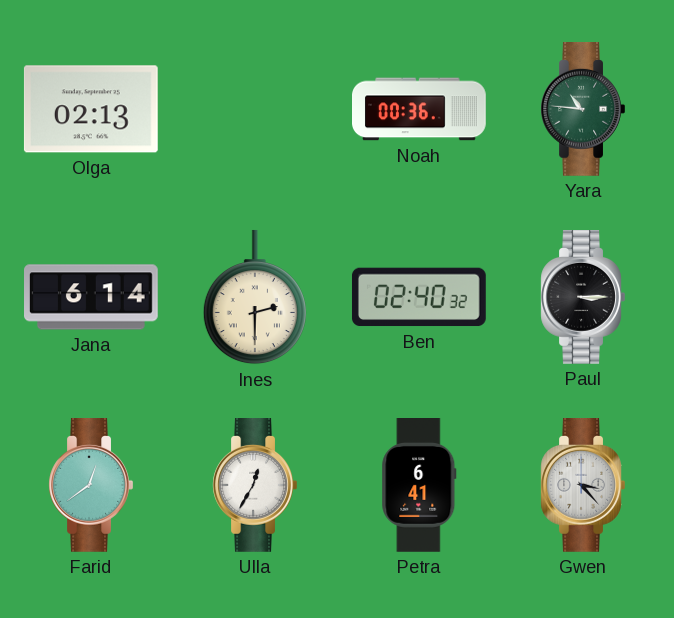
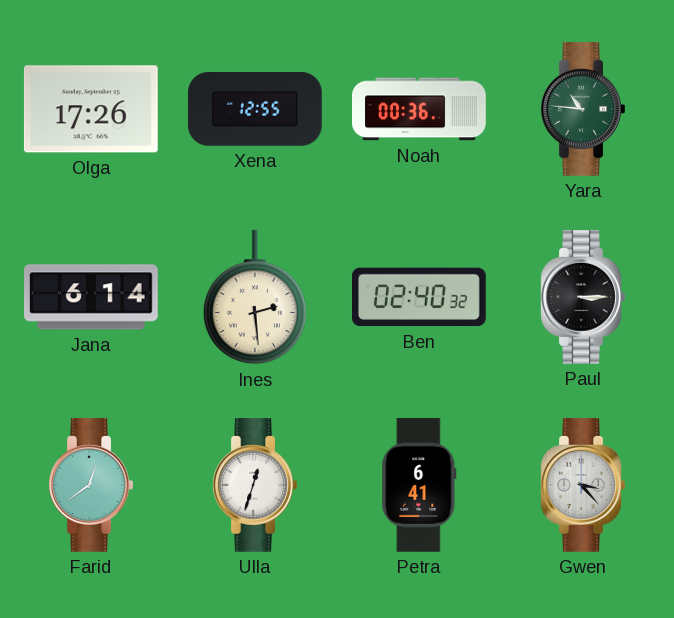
Olga: 02:13 -> 17:26
Xena: none -> 12:55
Ines: 2:30 -> 2:29
Ulla: 12:35 -> 12:33
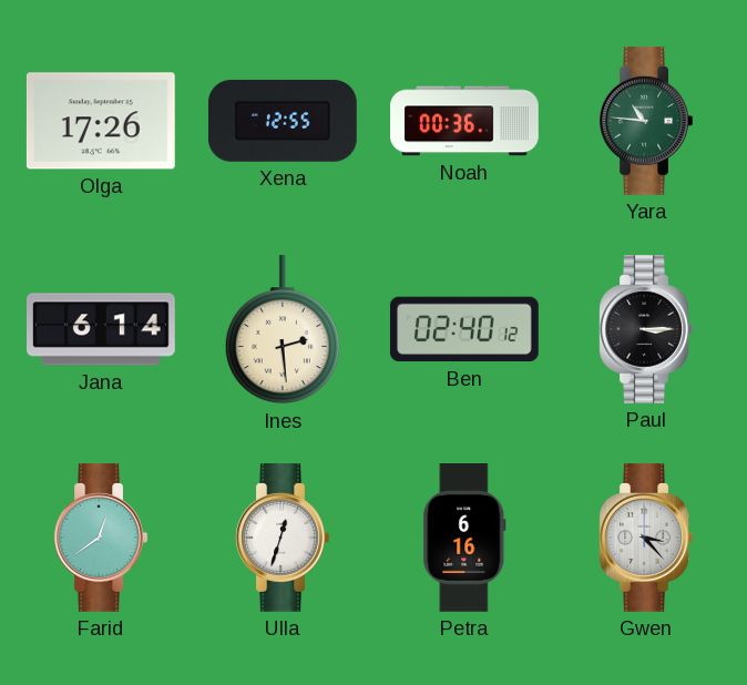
Ben: 02:40:32 -> 02:40:12
Petra: 6:41 -> 6:16
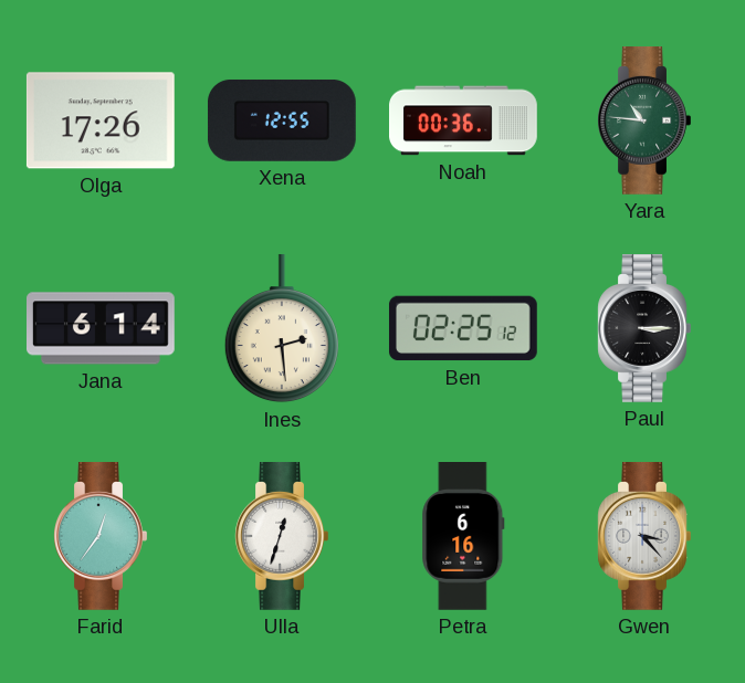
Ben: 02:40 -> 02:25
Farid: 12:39 -> 12:36
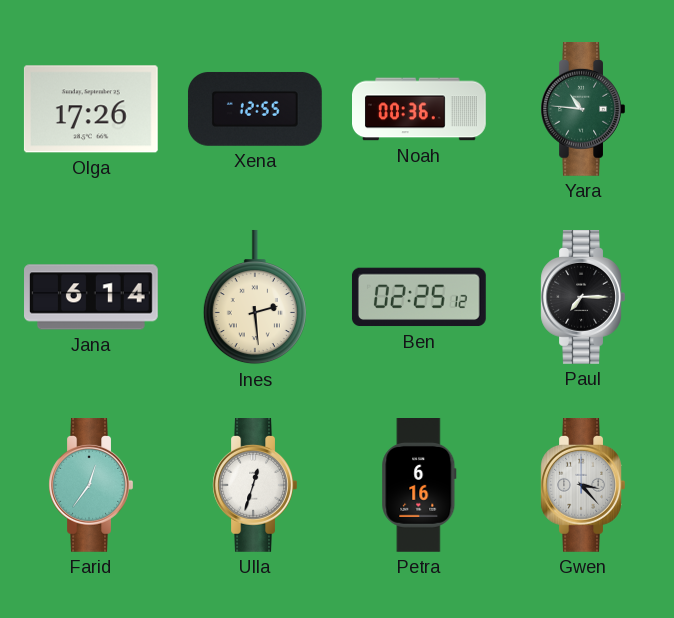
Paul: 3:15 -> 7:15
